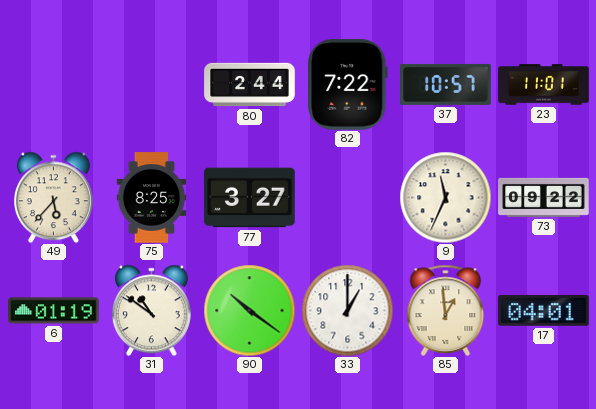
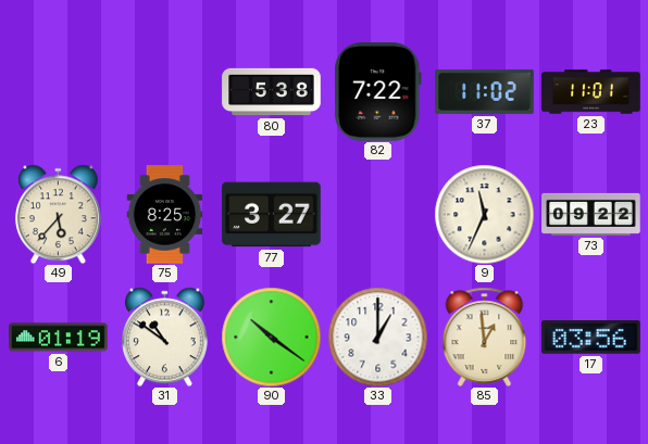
80: 2:44 -> 5:38
37: 10:57 -> 11:02
17: 04:01 -> 03:56
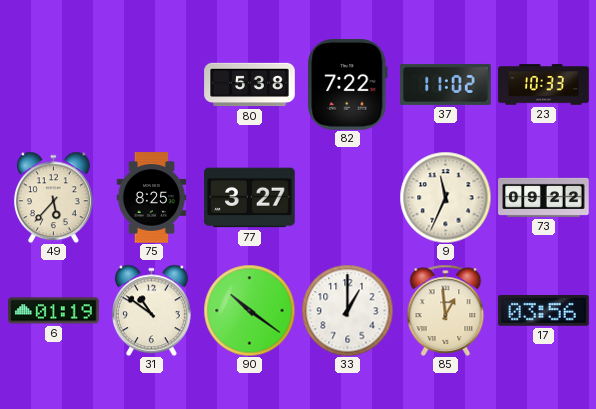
23: 11:01 -> 10:33
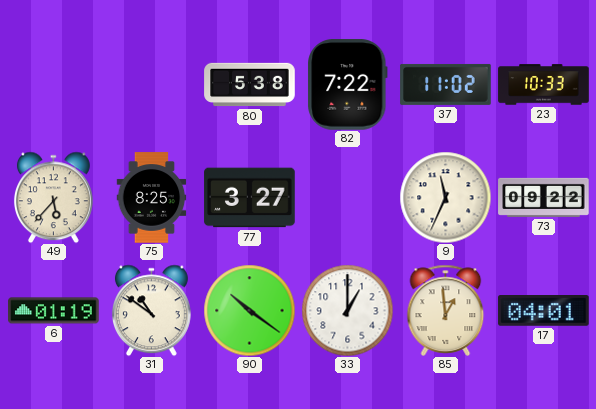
17: 03:56 -> 04:01
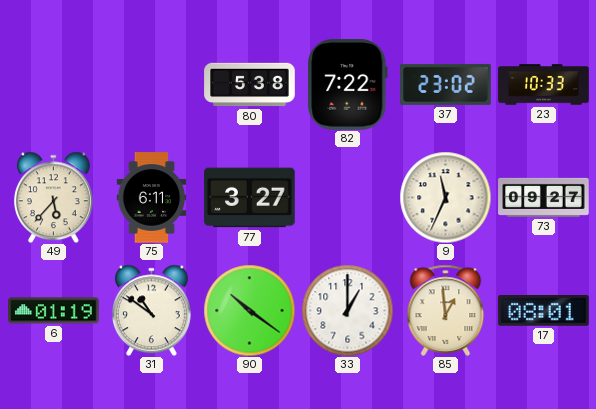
37: 11:02 -> 23:02
75: 8:25 -> 6:11
73: 09:22 -> 09:27
17: 04:01 -> 08:01
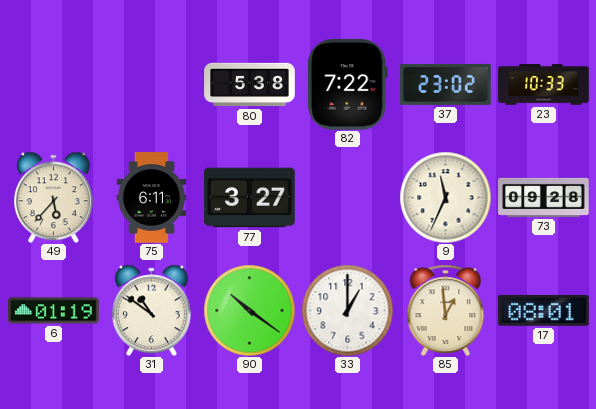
73: 09:27 -> 09:28
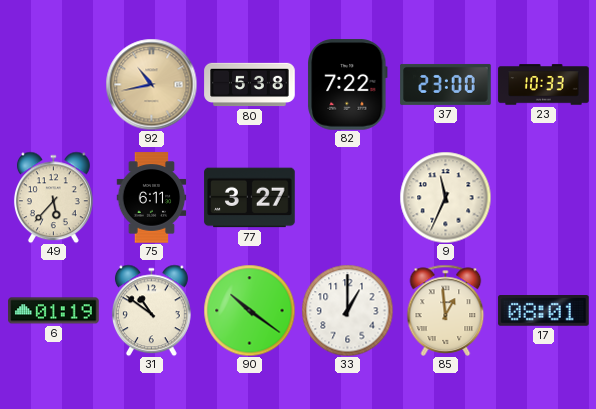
92: none -> 10:43
37: 23:02 -> 23:00
73: 09:28 -> none
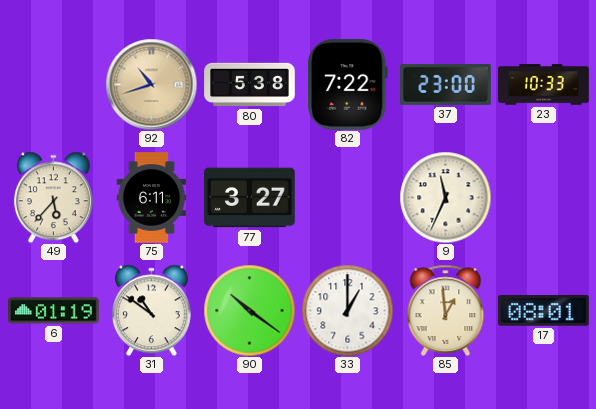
92: 10:43 -> 10:42
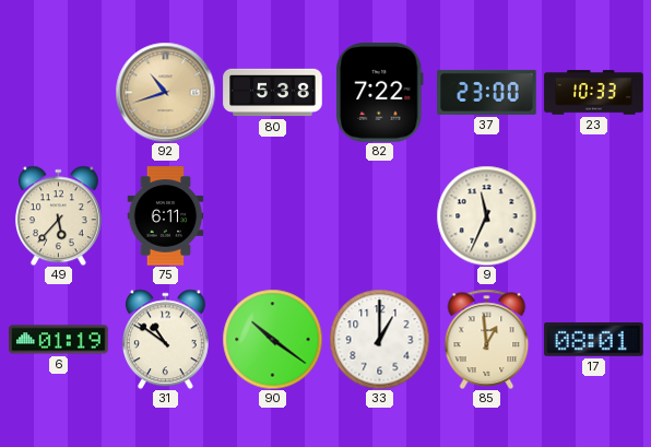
77: 3:27 -> none
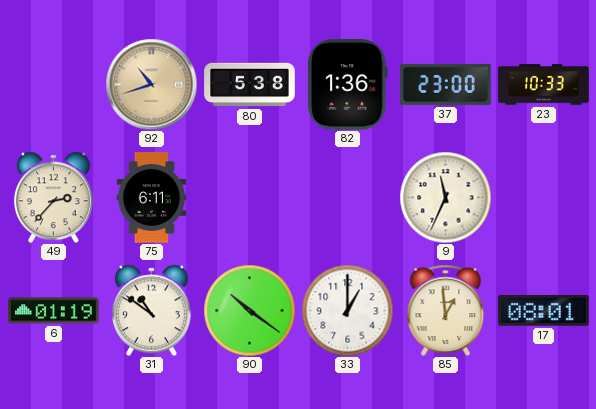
82: 7:22 -> 1:36
49: 5:37 -> 2:37
